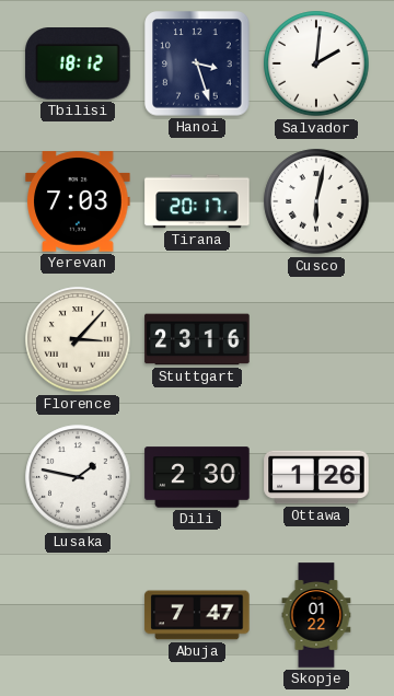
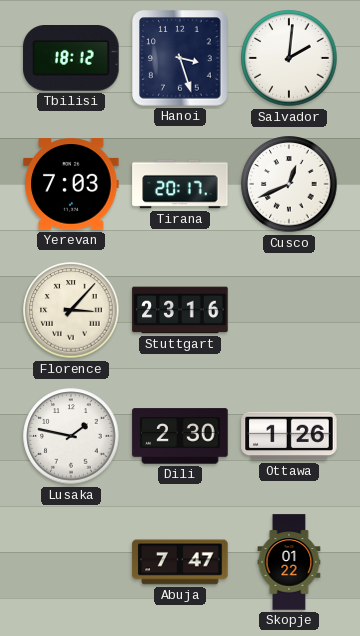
Cusco: 6:02 -> 12:41
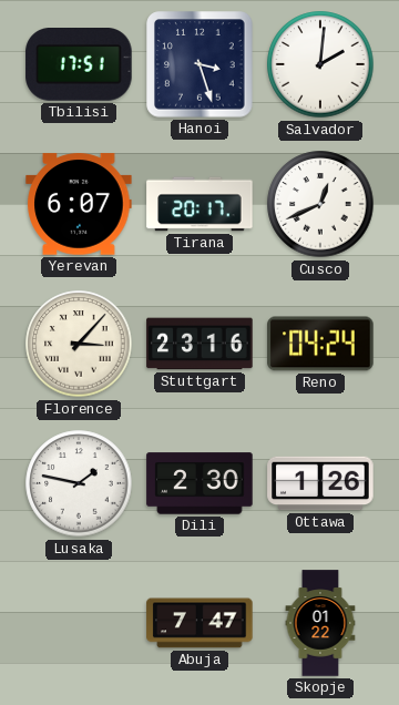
Tbilisi: 18:12 -> 17:51
Yerevan: 7:03 -> 6:07
Reno: none -> 04:24
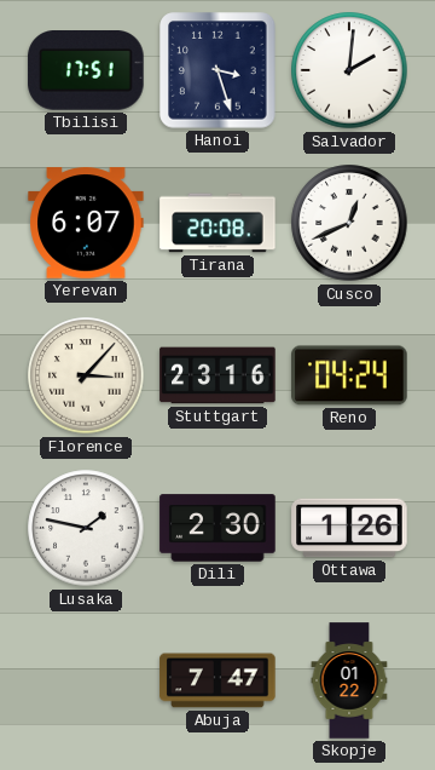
Tirana: 20:17 -> 20:08
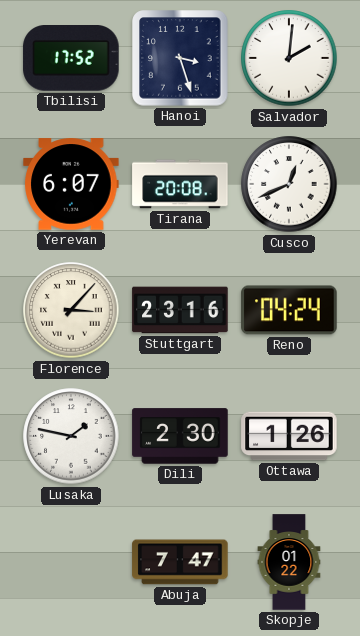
Tbilisi: 17:51 -> 17:52
